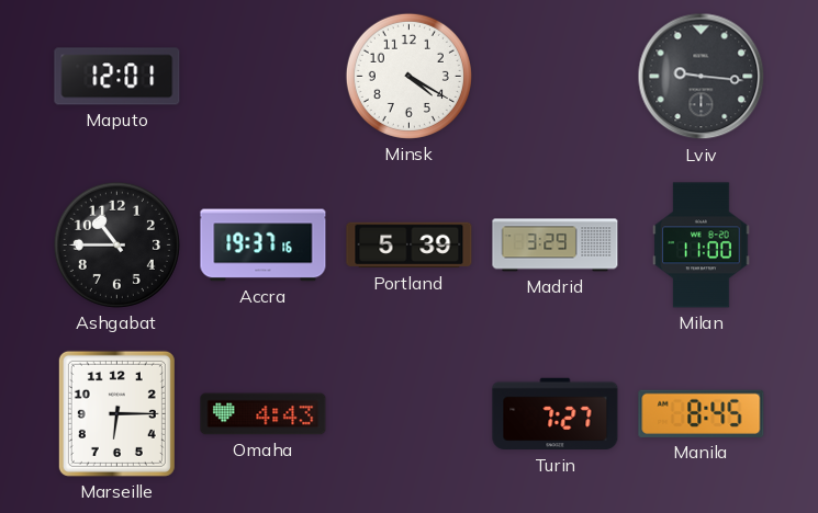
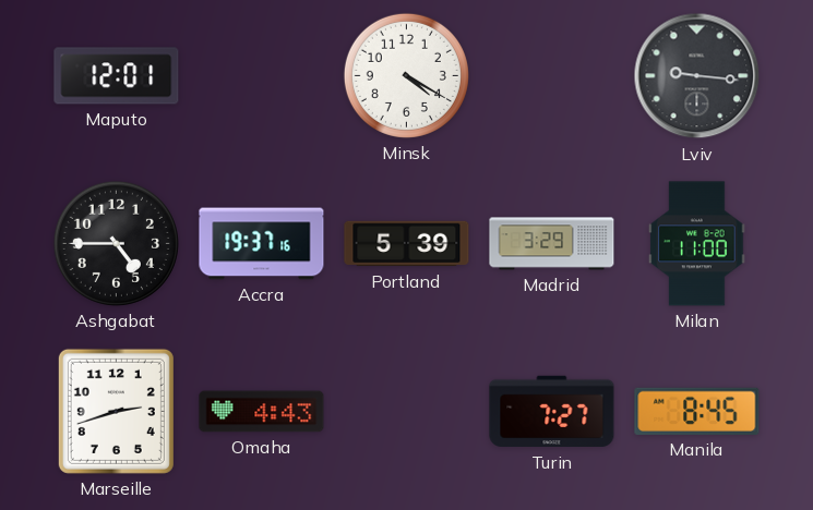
Ashgabat: 10:45 -> 4:45
Marseille: 6:15 -> 2:42
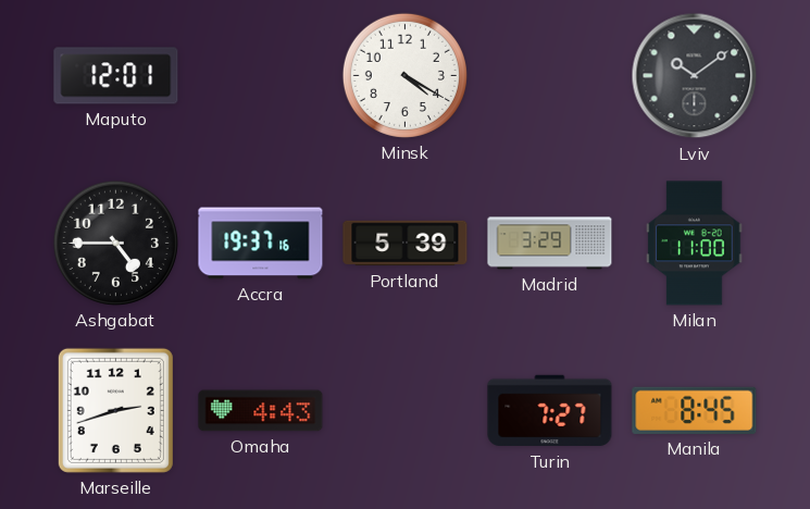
Lviv: 9:16 -> 10:09
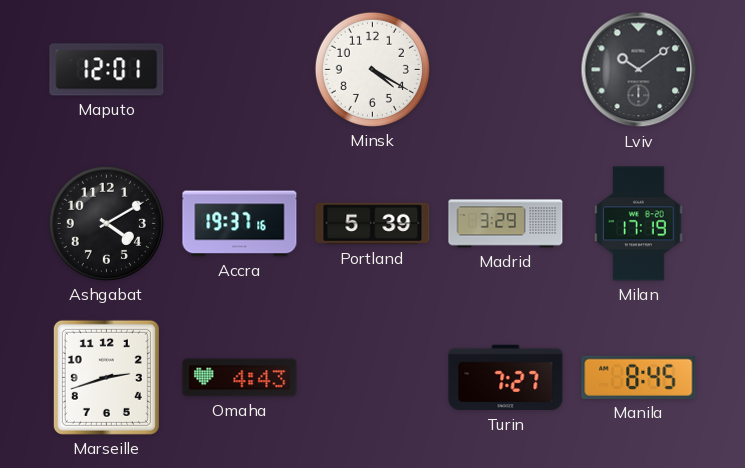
Ashgabat: 4:45 -> 4:10
Milan: 11:00 -> 17:19
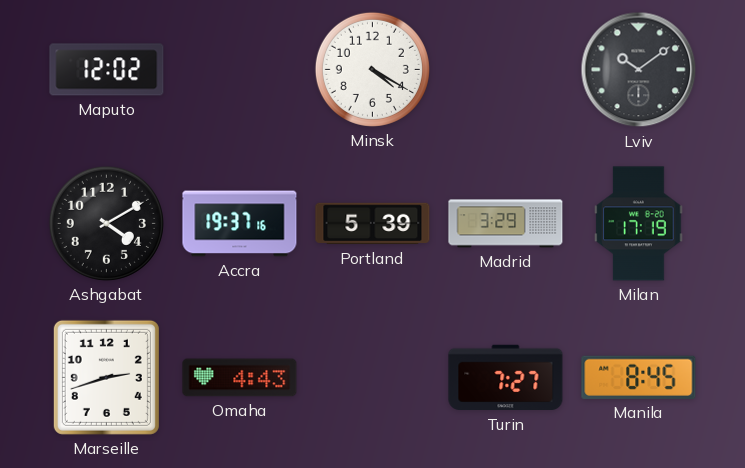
Maputo: 12:01 -> 12:02
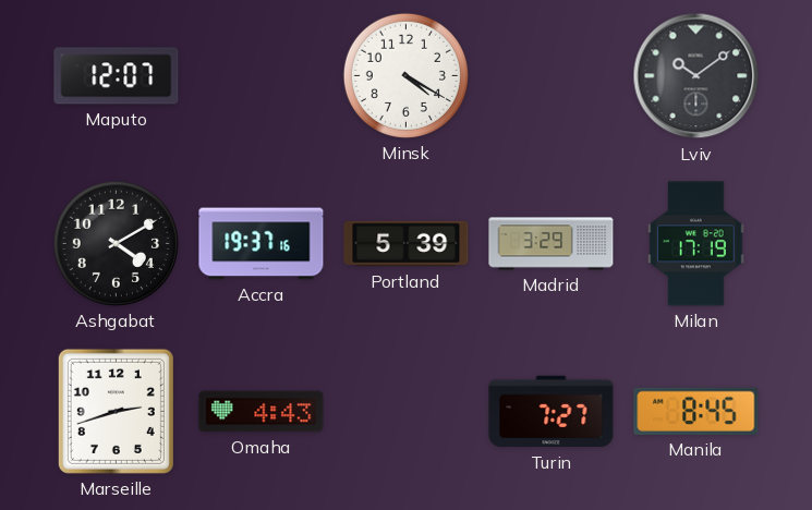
Maputo: 12:02 -> 12:07
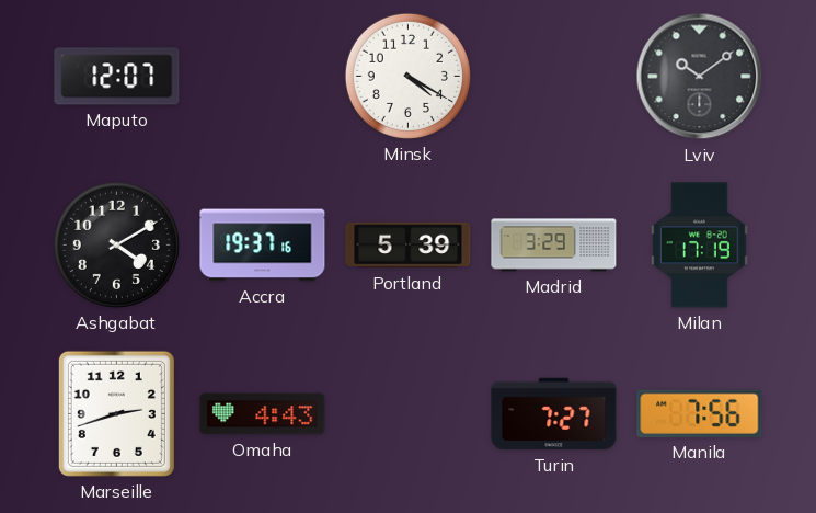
Manila: 8:45 -> 7:56
